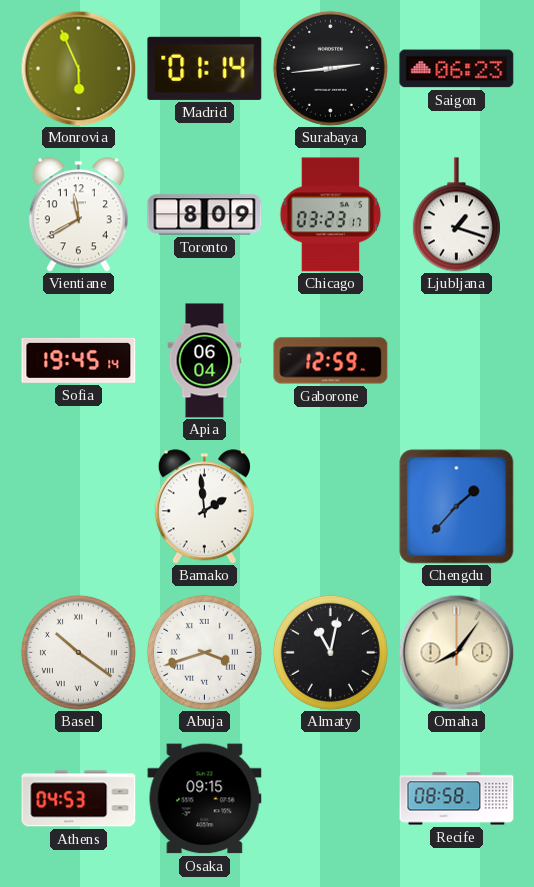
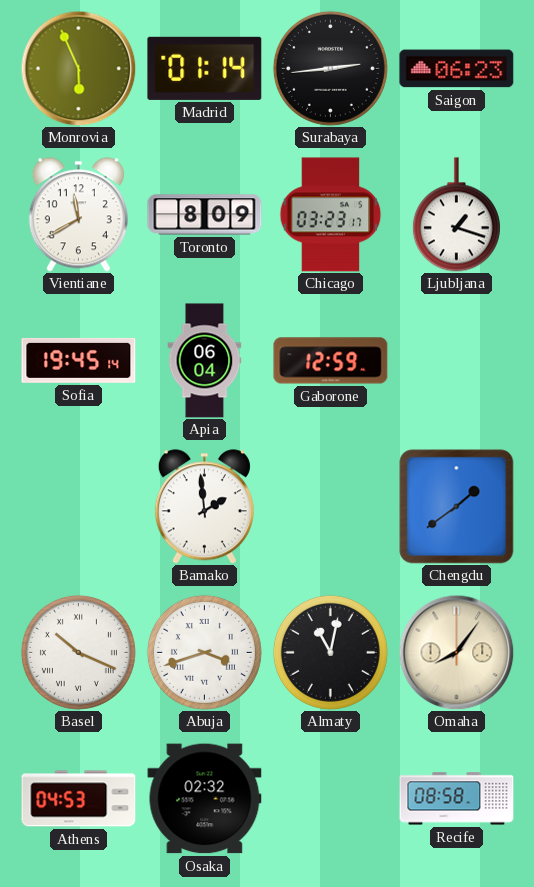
Chengdu: 1:37 -> 1:39
Basel: 10:21 -> 10:19
Osaka: 09:15 -> 02:32
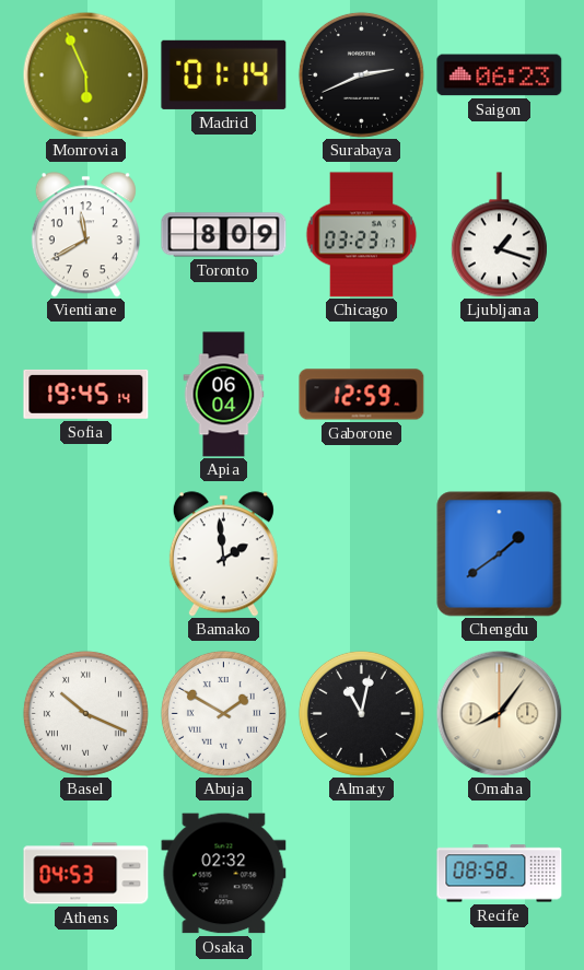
Surabaya: 2:44 -> 2:41
Abuja: 3:42 -> 1:50
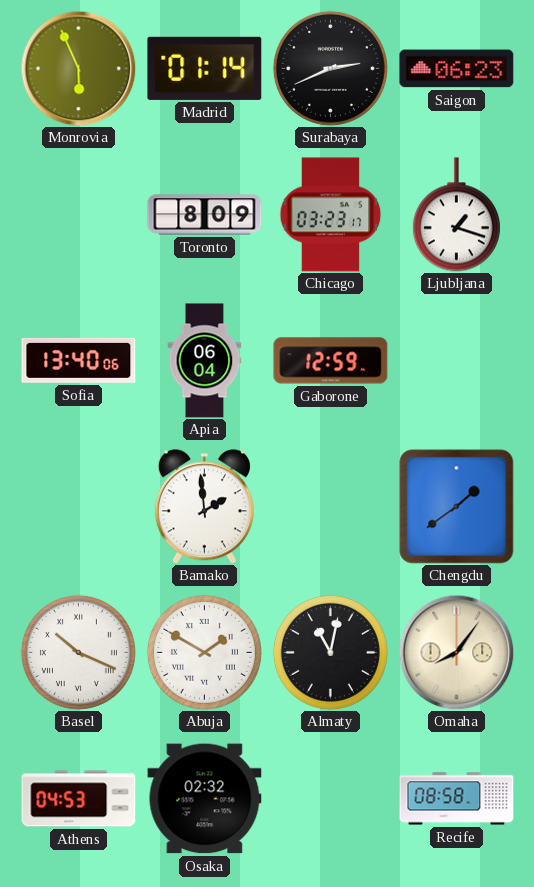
Vientiane: 11:40 -> none
Sofia: 19:45 -> 13:40
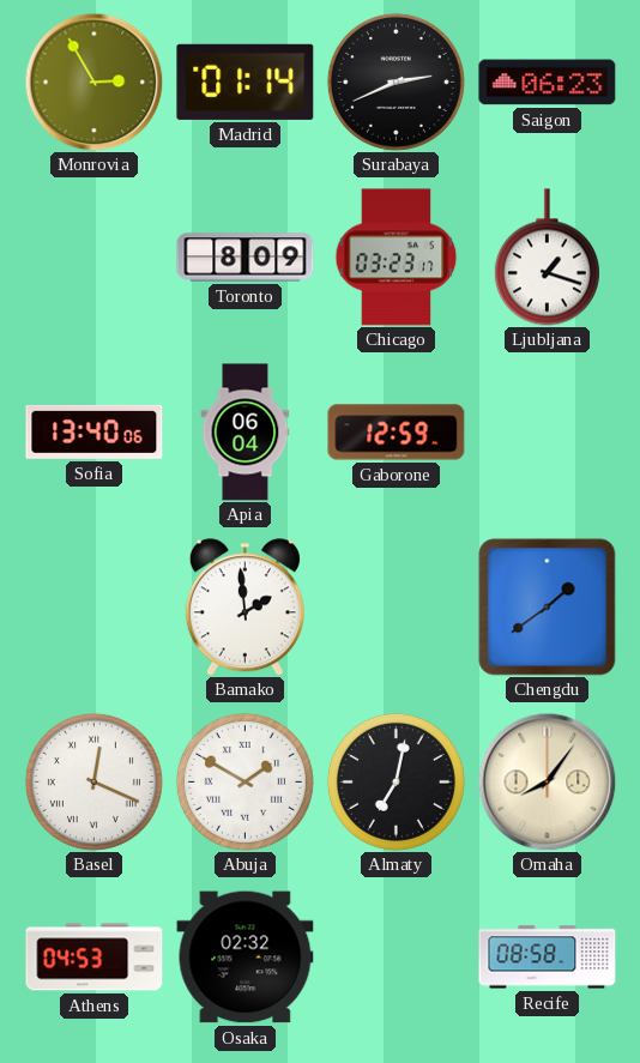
Monrovia: 5:56 -> 2:55
Basel: 10:19 -> 12:19
Almaty: 11:02 -> 7:02
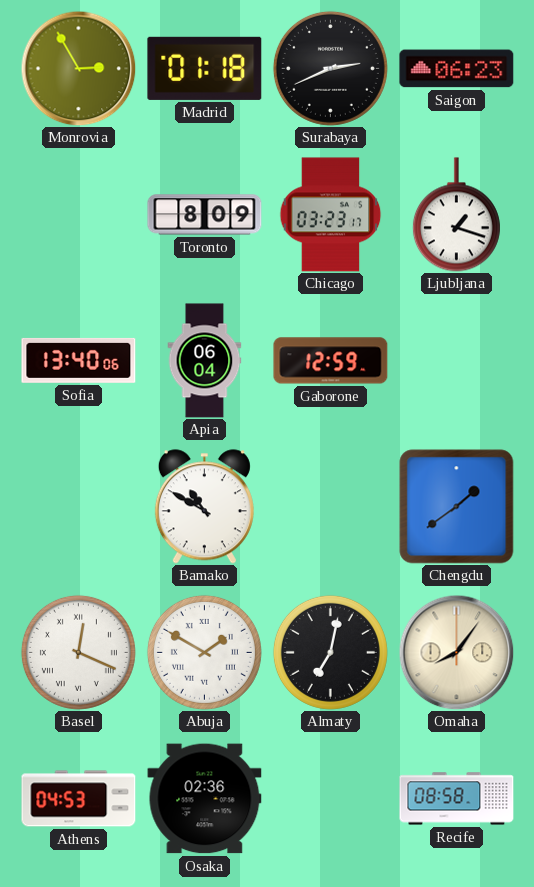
Madrid: 01:14 -> 01:18
Bamako: 1:59 -> 10:50
Osaka: 02:32 -> 02:36
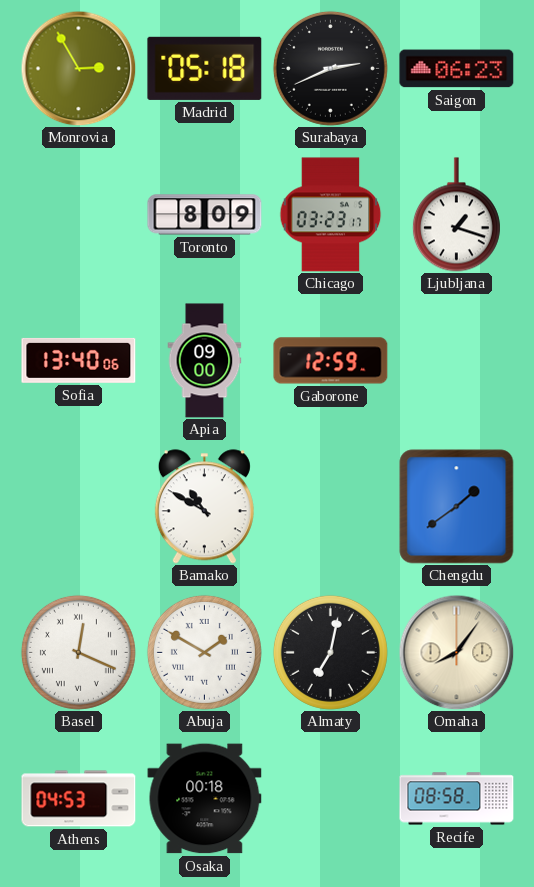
Madrid: 01:18 -> 05:18
Apia: 06:04 -> 09:00
Osaka: 02:36 -> 00:18
